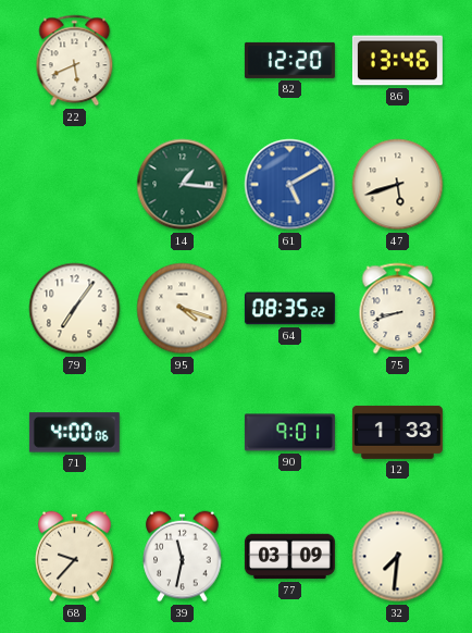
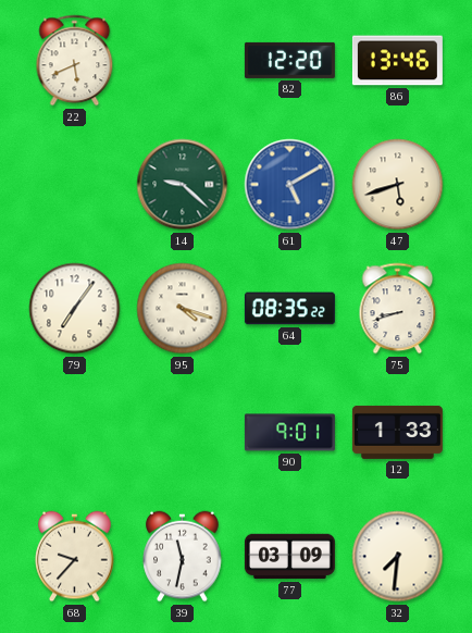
14: 1:16 -> 9:22
71: 4:00 -> none
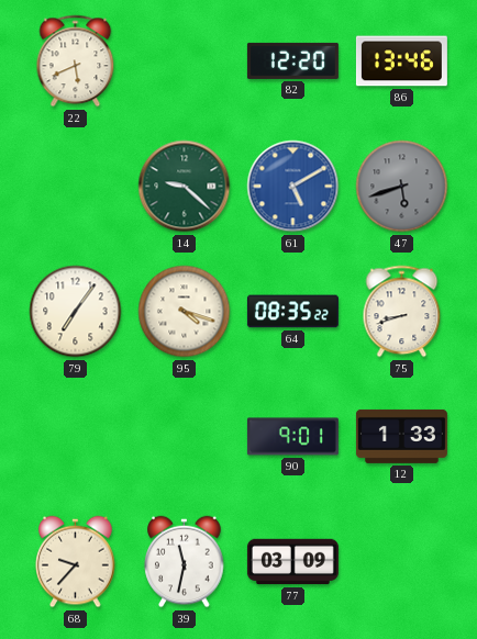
47 dial: cream -> grey
32: 7:31 -> none
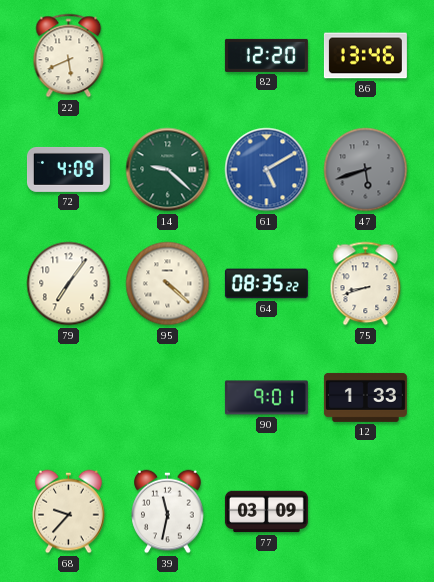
72: none -> 4:09
95: 4:18 -> 4:22
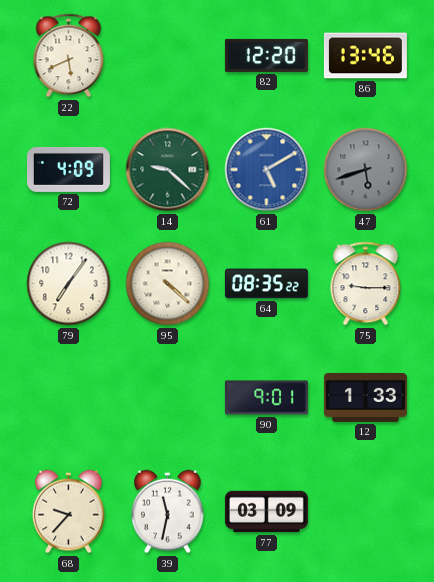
75: 8:42 -> 9:15
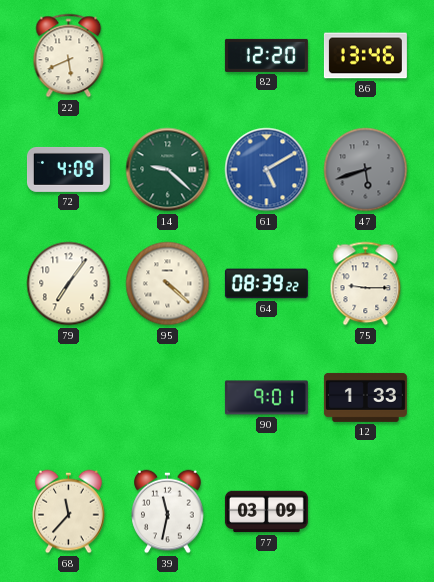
64: 08:35 -> 08:39
68: 9:37 -> 11:37
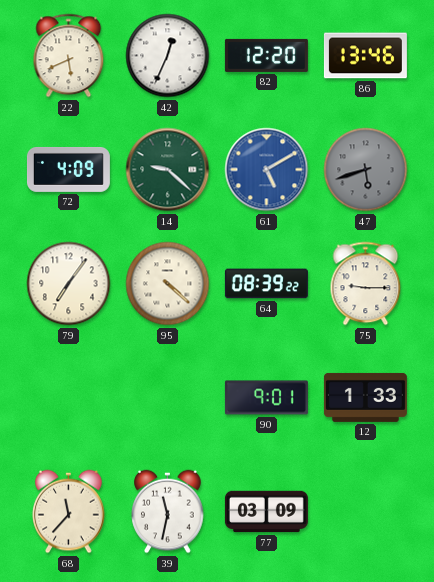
42: none -> 12:34
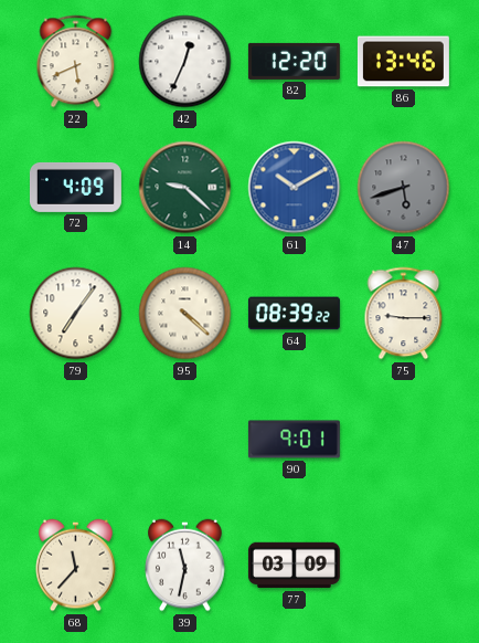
61: 5:10 -> 10:10
12: 1:33 -> none
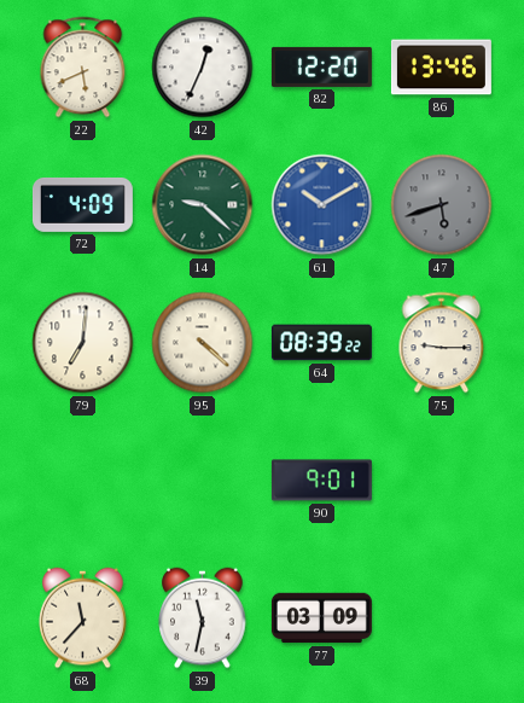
79: 7:06 -> 7:01
